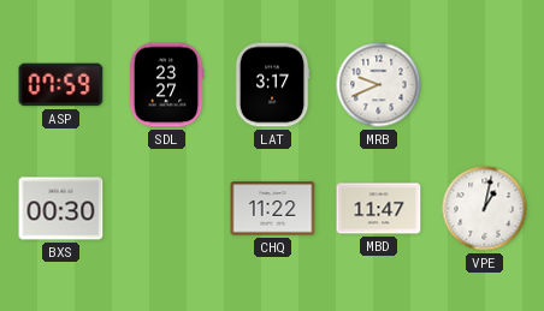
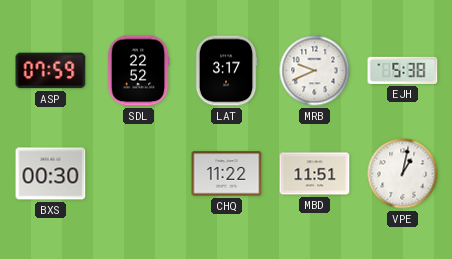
SDL: 23:27 -> 22:52
EJH: none -> 5:38
MBD: 11:47 -> 11:51
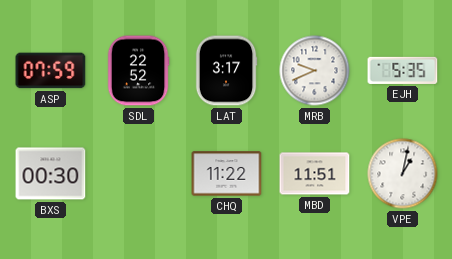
EJH: 5:38 -> 5:35
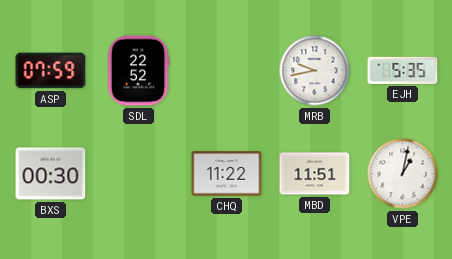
LAT: 3:17 -> none
MRB: 9:41 -> 9:43
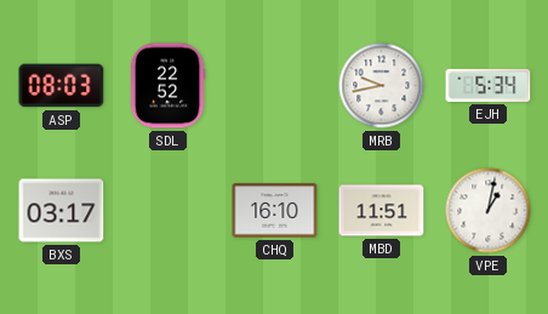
ASP: 07:59 -> 08:03
EJH: 5:35 -> 5:34
BXS: 00:30 -> 03:17
CHQ: 11:22 -> 16:10
